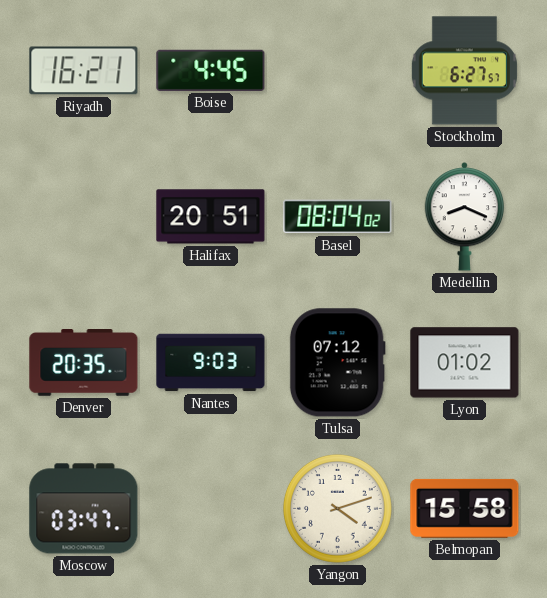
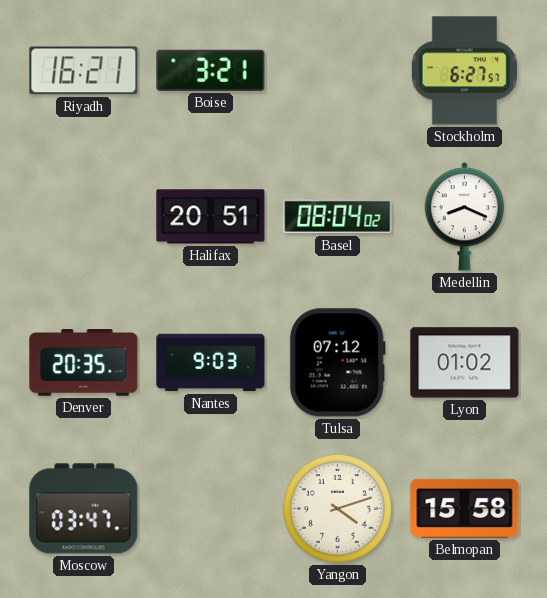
Boise: 4:45 -> 3:21
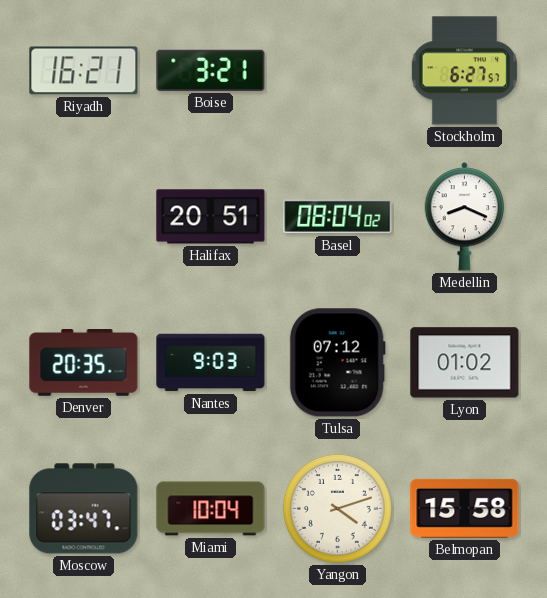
Miami: none -> 10:04
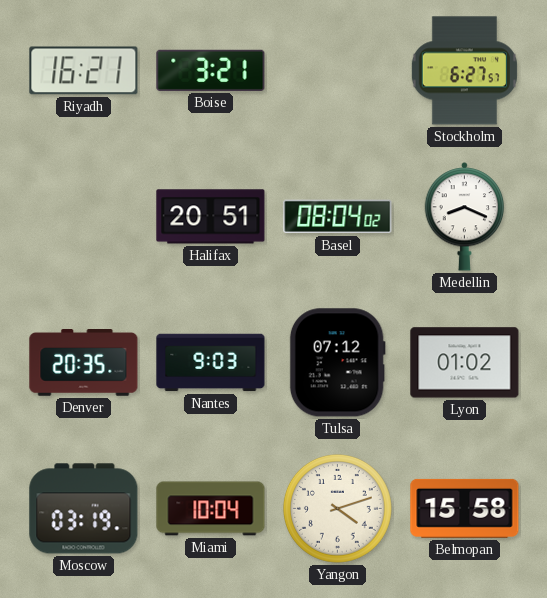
Moscow: 03:47 -> 03:19
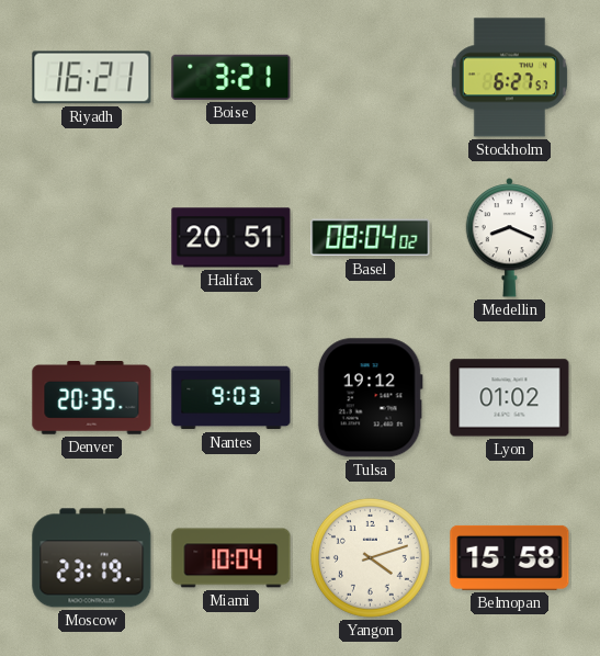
Tulsa: 07:12 -> 19:12
Moscow: 03:19 -> 23:19
